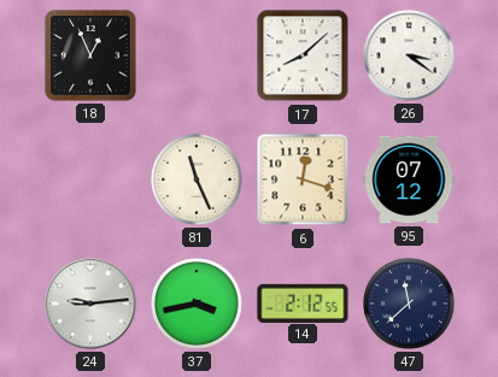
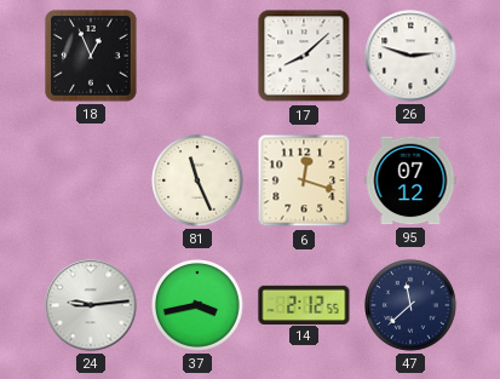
26: 3:21 -> 2:48
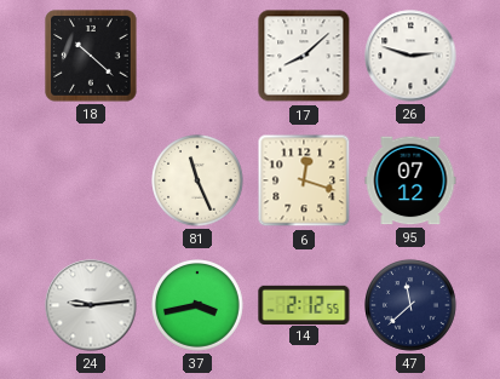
18: 12:56 -> 10:22
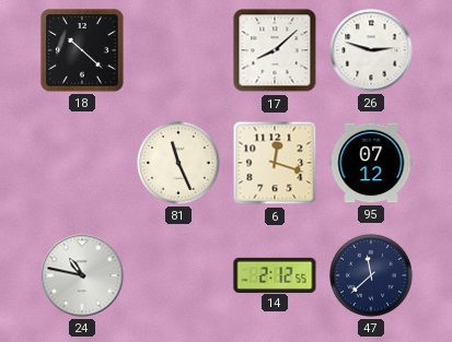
24: 9:14 -> 10:47
37: 3:43 -> none
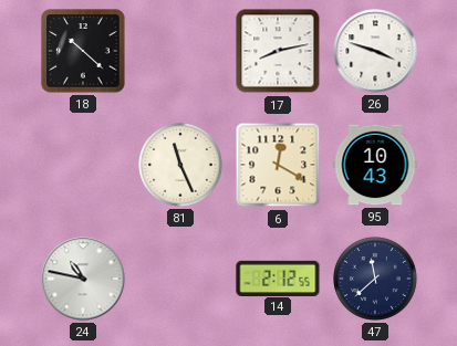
17: 8:08 -> 8:13
26: 2:48 -> 3:48
6: 12:18 -> 12:20
95: 07:12 -> 10:43
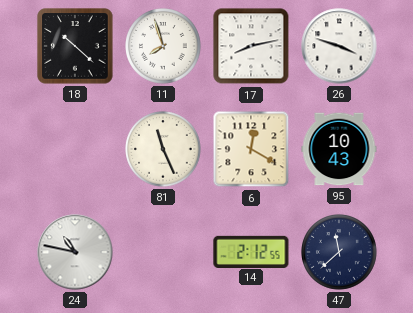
11: none -> 7:57
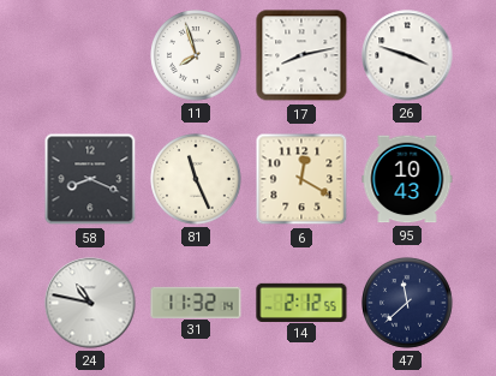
18: 10:22 -> none
58: none -> 8:19
31: none -> 11:32
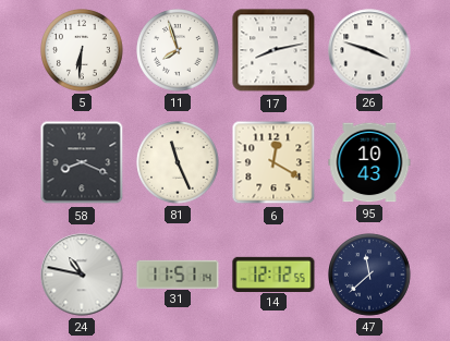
5: none -> 6:31
31: 11:32 -> 11:51
14: 2:12 -> 12:12
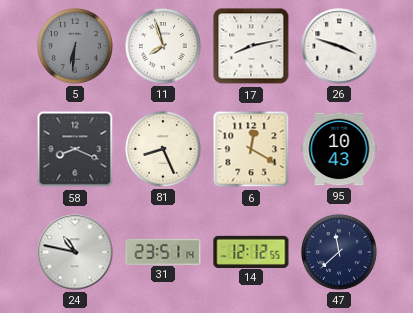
5 dial: white -> grey
81: 11:26 -> 8:26
31: 11:51 -> 23:51
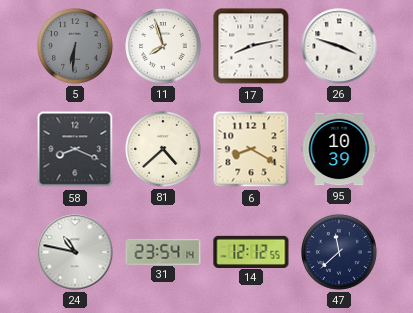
81: 8:26 -> 4:38
6: 12:20 -> 8:20
95: 10:43 -> 10:39
31: 23:51 -> 23:54
